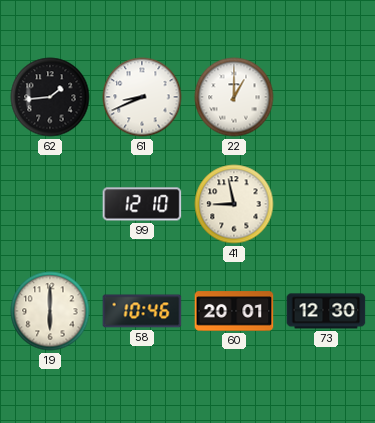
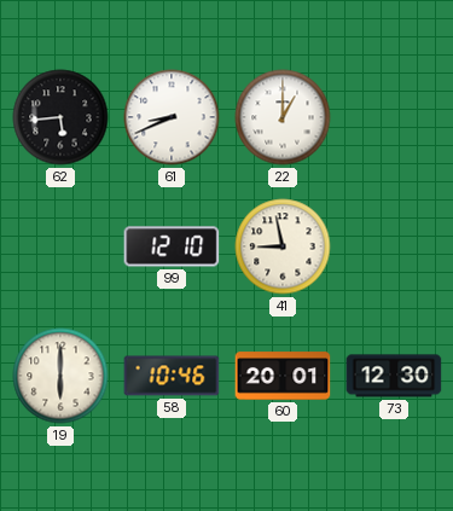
62: 1:44 -> 5:44
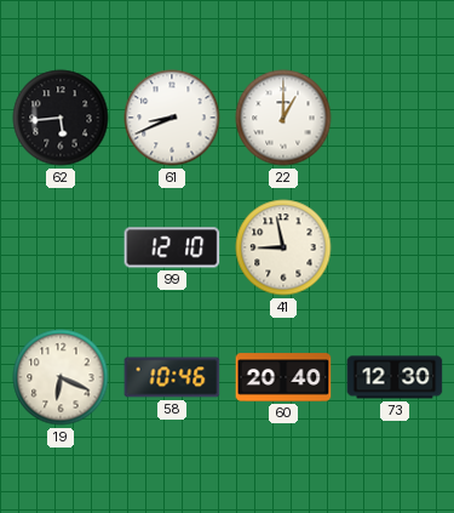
19: 6:00 -> 6:19
60: 20:01 -> 20:40
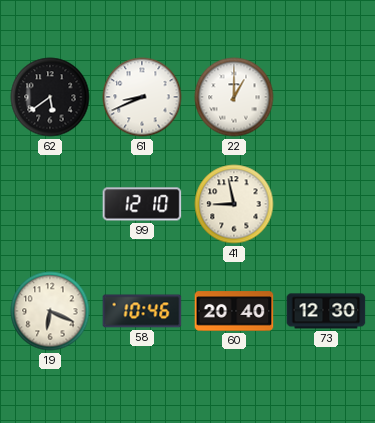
62: 5:44 -> 5:39
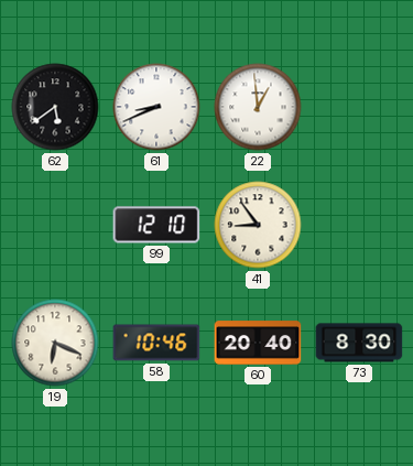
22: 1:00 -> 12:59
41: 8:58 -> 8:54
73: 12:30 -> 8:30
